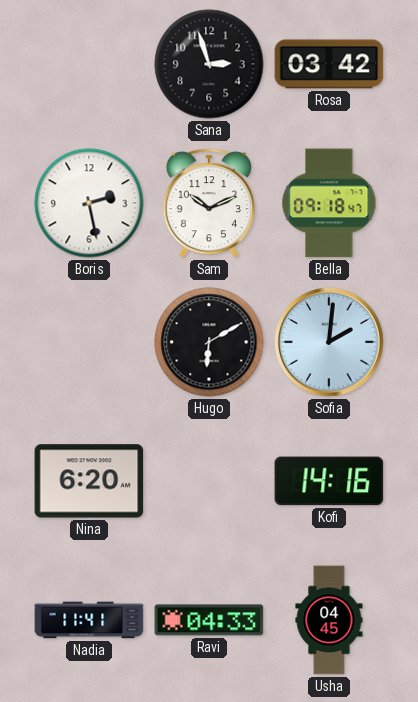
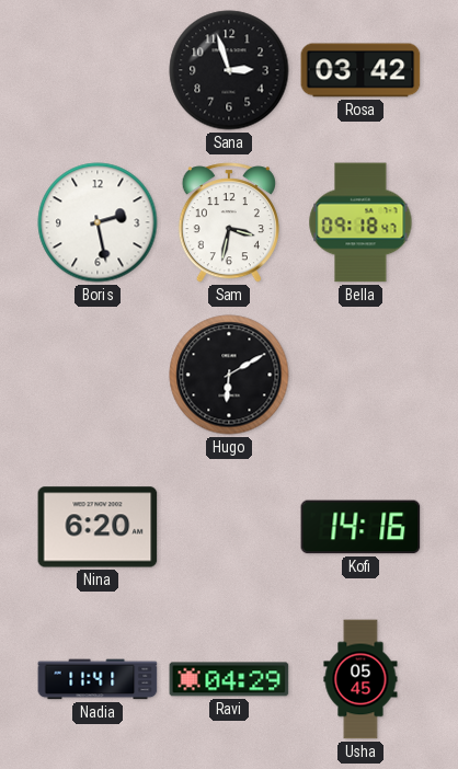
Sam: 10:11 -> 3:32
Sofia: 2:01 -> none
Ravi: 04:33 -> 04:29
Usha: 04:45 -> 05:45
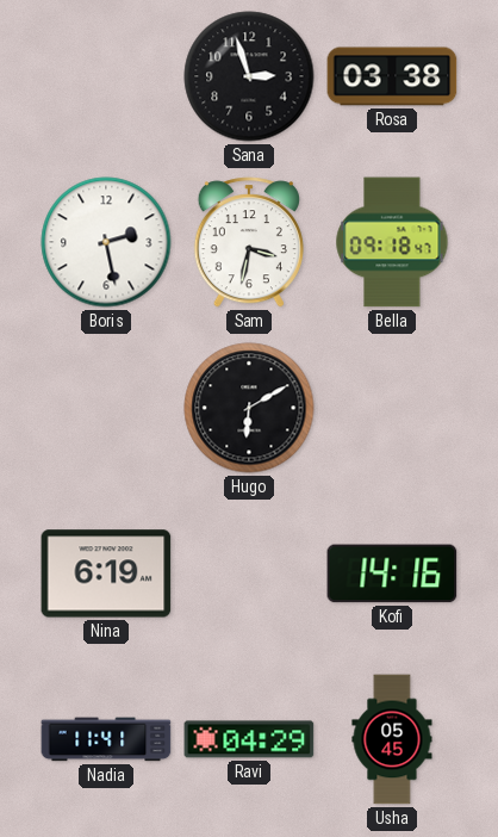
Rosa: 03:42 -> 03:38
Nina: 6:20 -> 6:19
